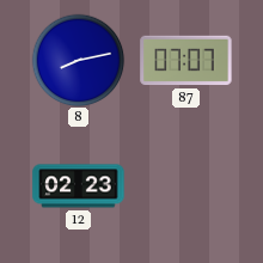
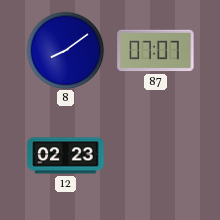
8: 8:13 -> 8:09
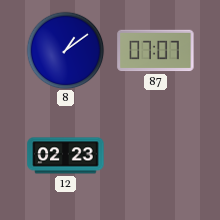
8: 8:09 -> 1:09
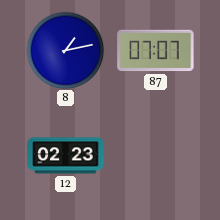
8: 1:09 -> 1:13
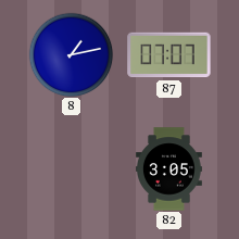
12: 02:23 -> none
82: none -> 3:05
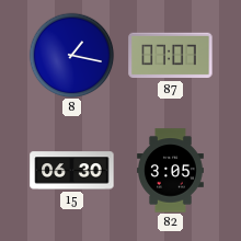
8: 1:13 -> 1:17
15: none -> 06:30
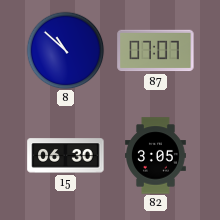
8: 1:17 -> 10:52
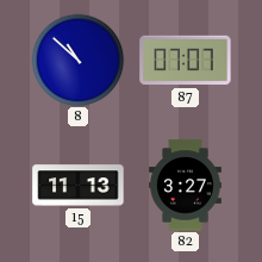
15: 06:30 -> 11:13
82: 3:05 -> 3:27
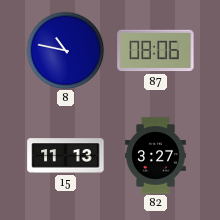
8: 10:52 -> 10:47
87: 07:07 -> 08:06
